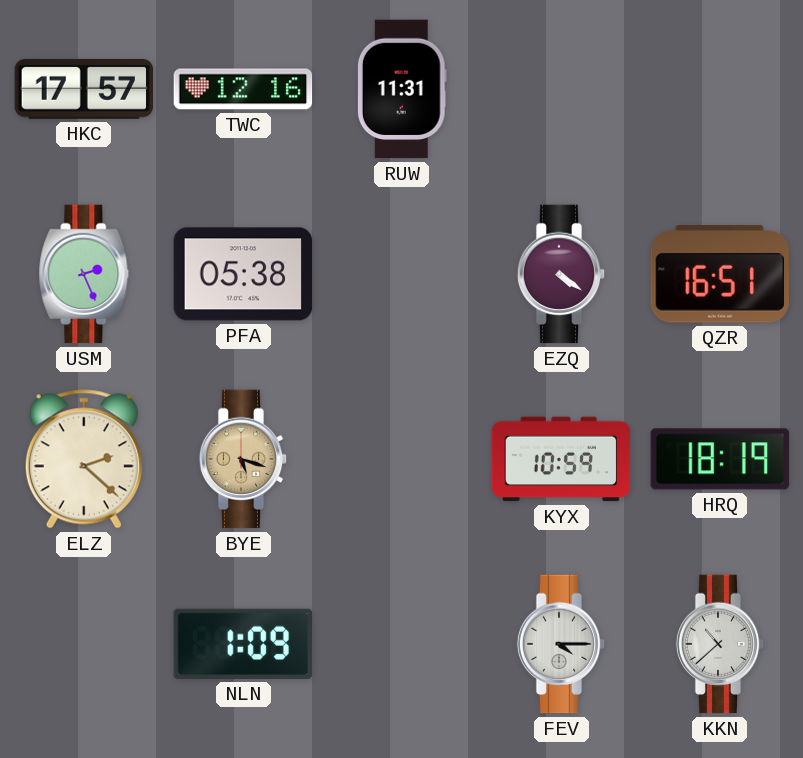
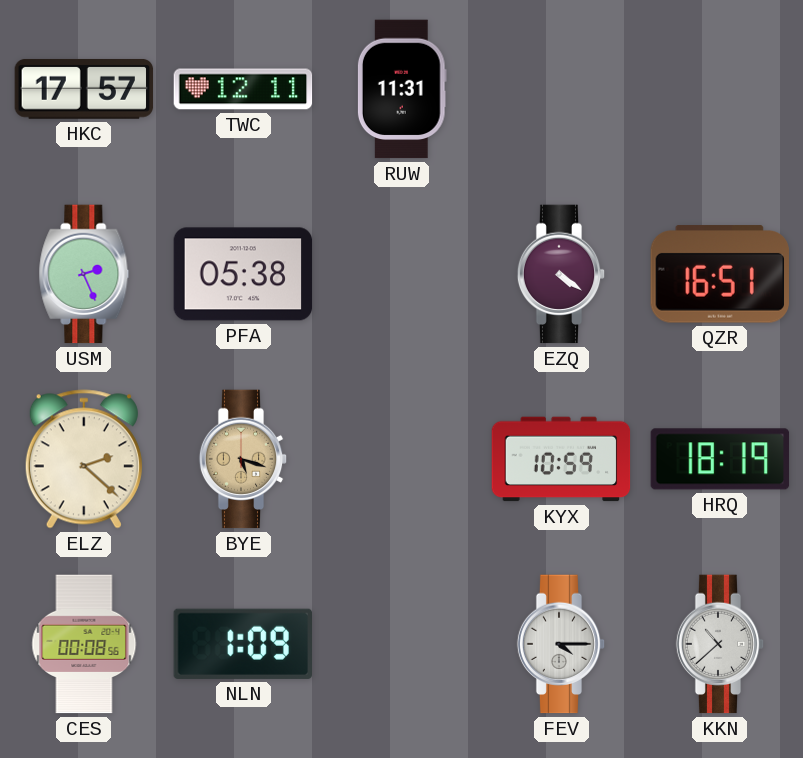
TWC: 12:16 -> 12:11
CES: none -> 00:08
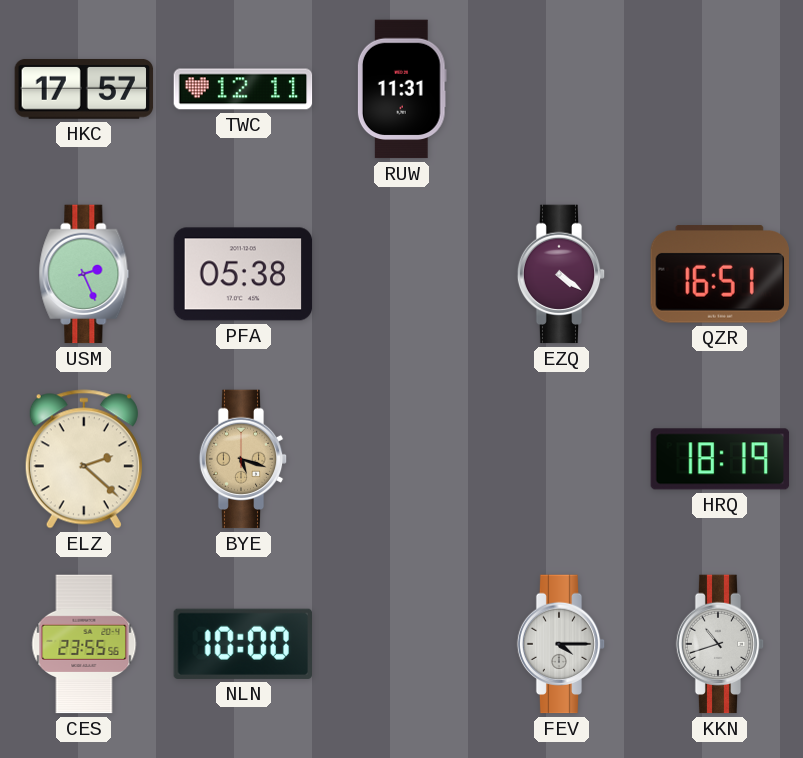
KYX: 10:59 -> none
CES: 00:08 -> 23:55
NLN: 1:09 -> 10:00
KKN: 10:38 -> 10:42
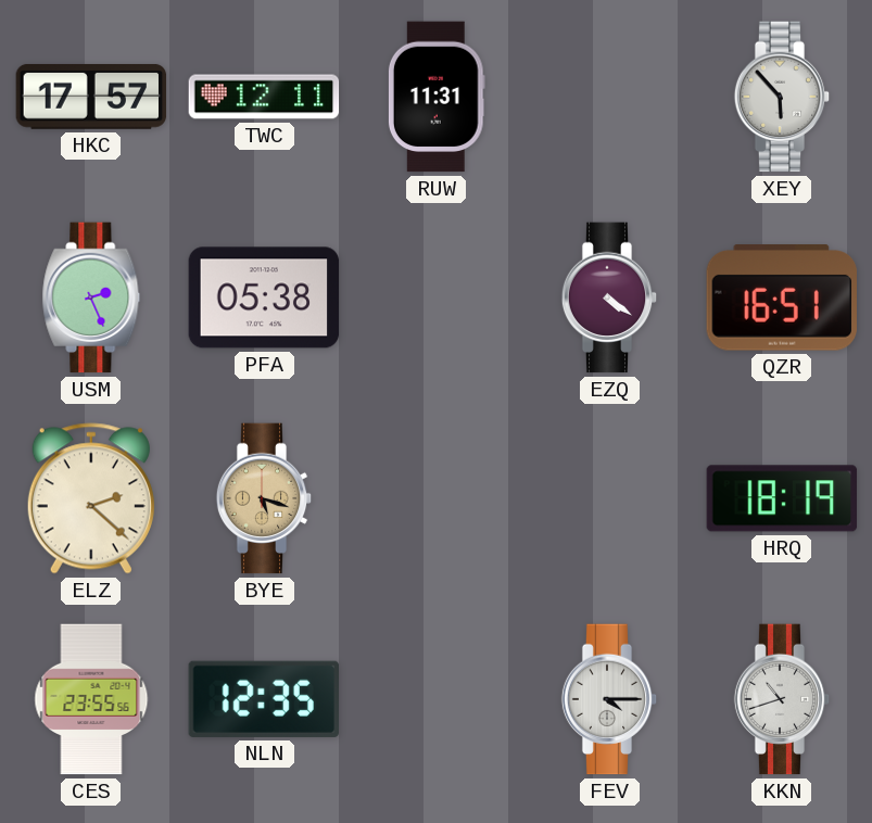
XEY: none -> 5:53
NLN: 10:00 -> 12:35
